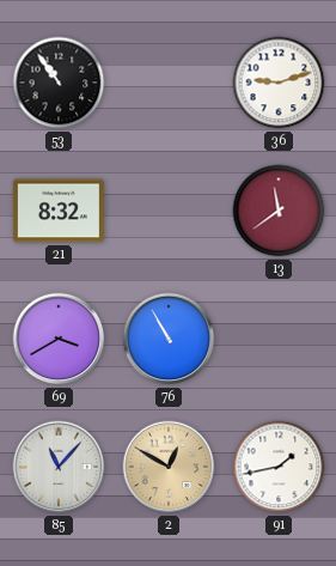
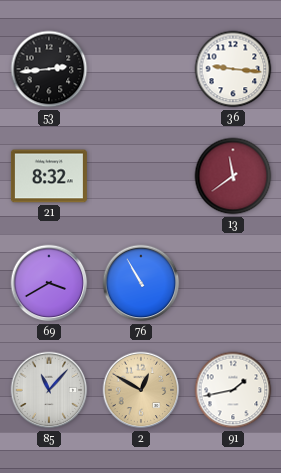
53: 10:54 -> 2:44
36: 9:12 -> 9:16
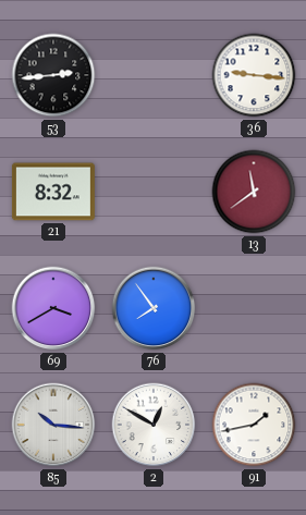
76: 10:55 -> 7:54
85: 11:07 -> 10:16
2 dial: champagne -> white
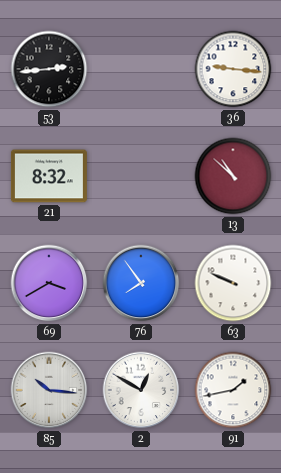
13: 11:39 -> 10:52
63: none -> 9:49
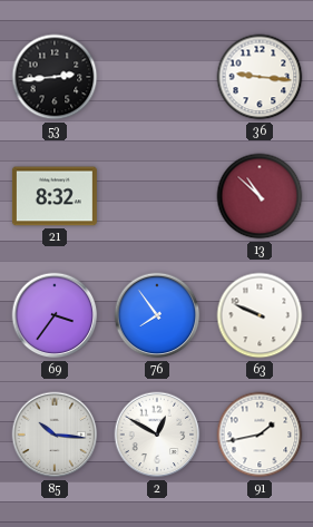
69: 3:40 -> 3:36
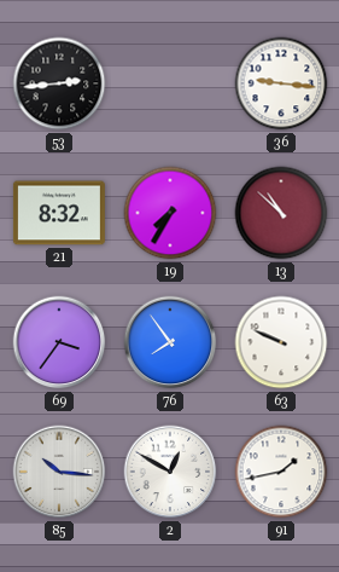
19: none -> 7:35
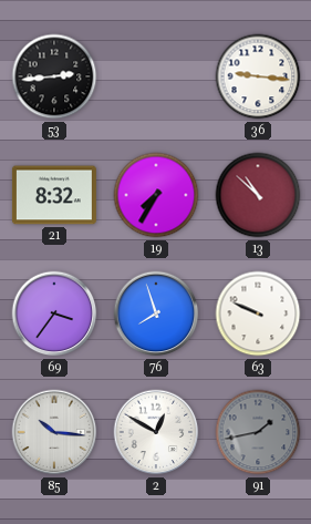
76: 7:54 -> 7:57
91 dial: white -> grey
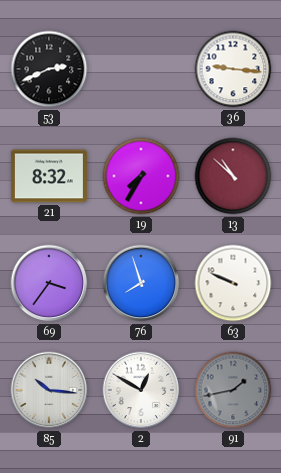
53: 2:44 -> 2:41
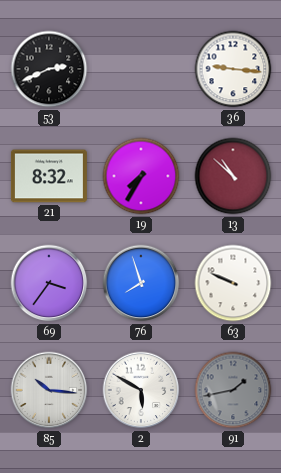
2: 12:50 -> 5:50
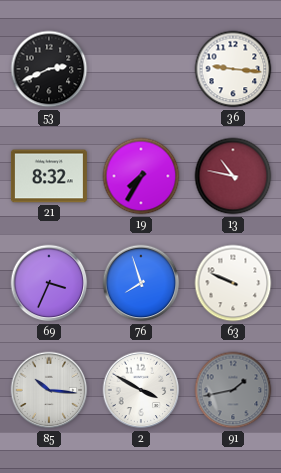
13: 10:52 -> 10:47
69: 3:36 -> 3:34
2: 5:50 -> 3:50
